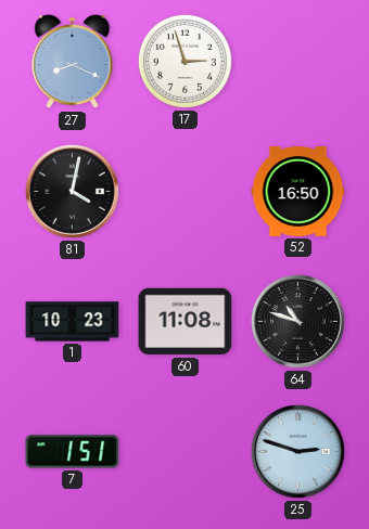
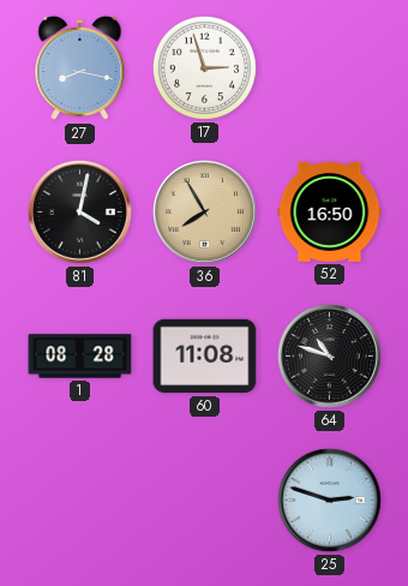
27: 8:19 -> 8:17
36: none -> 7:55
1: 10:23 -> 08:28
7: 1:51 -> none
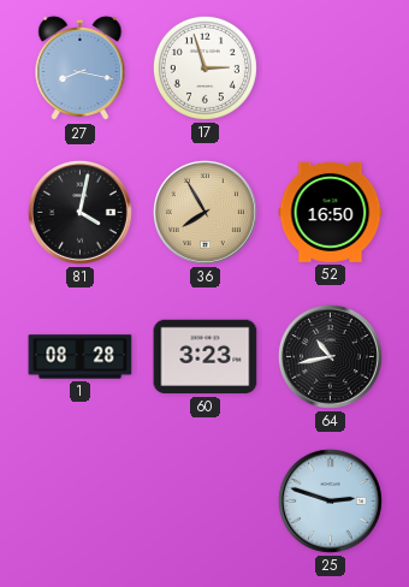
60: 11:08 -> 3:23
64: 10:48 -> 10:43
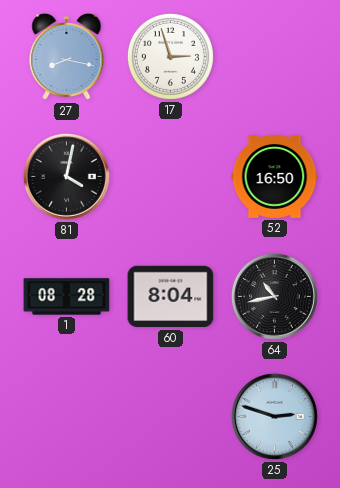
36: 7:55 -> none
60: 3:23 -> 8:04
